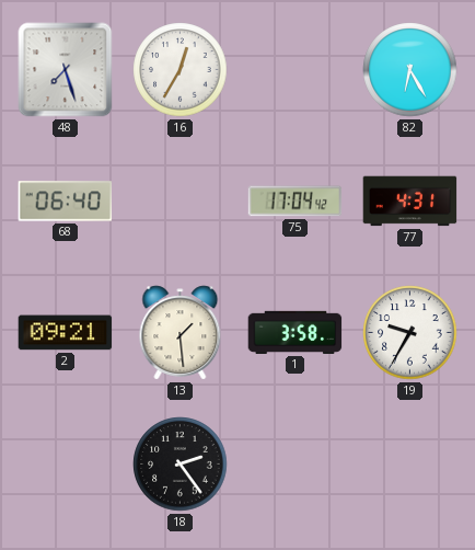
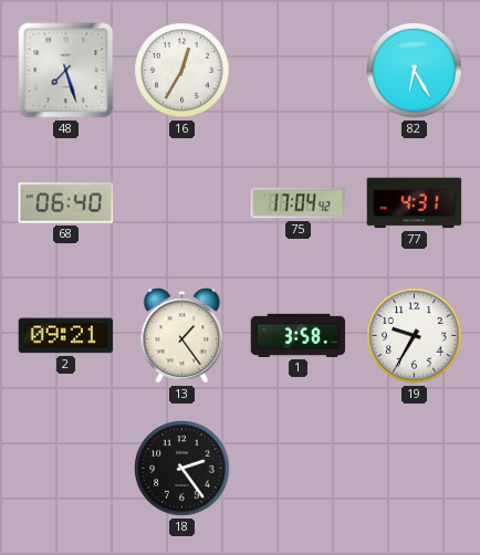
13: 1:29 -> 1:24
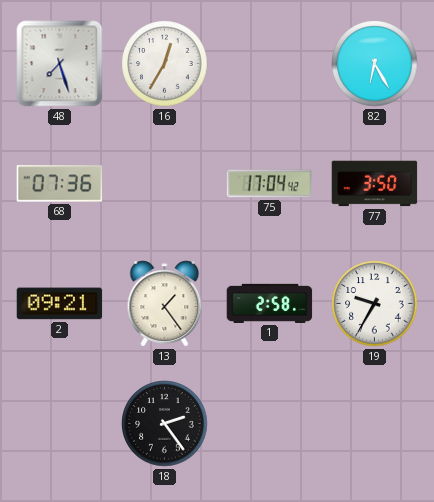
68: 06:40 -> 07:36
77: 4:31 -> 3:50
1: 3:58 -> 2:58
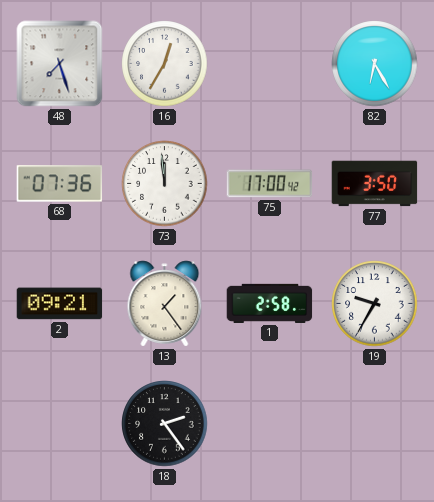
73: none -> 11:59
75: 17:04 -> 17:00
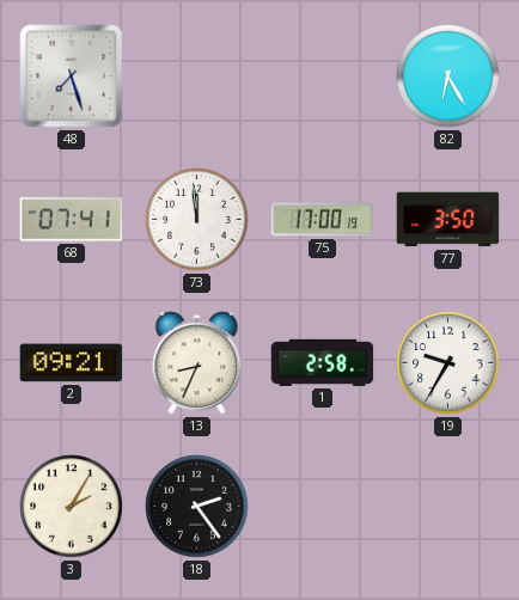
16: 12:35 -> none
68: 07:36 -> 07:41
75: 17:00:42 -> 17:00:19
13: 1:24 -> 8:34
3: none -> 2:05
